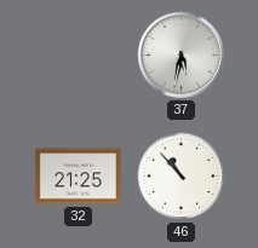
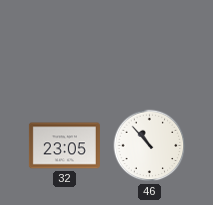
37: 5:32 -> none
32: 21:25 -> 23:05
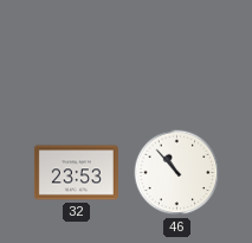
32: 23:05 -> 23:53
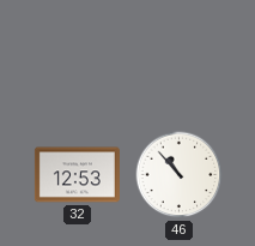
32: 23:53 -> 12:53
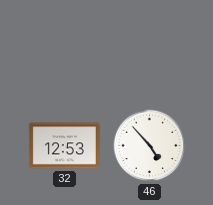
46: 10:53 -> 4:53
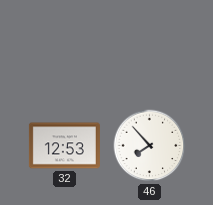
46: 4:53 -> 7:53
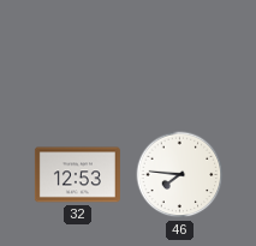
46: 7:53 -> 7:46
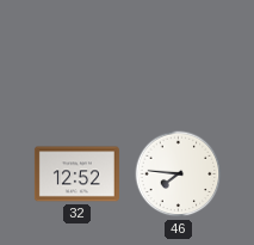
32: 12:53 -> 12:52
